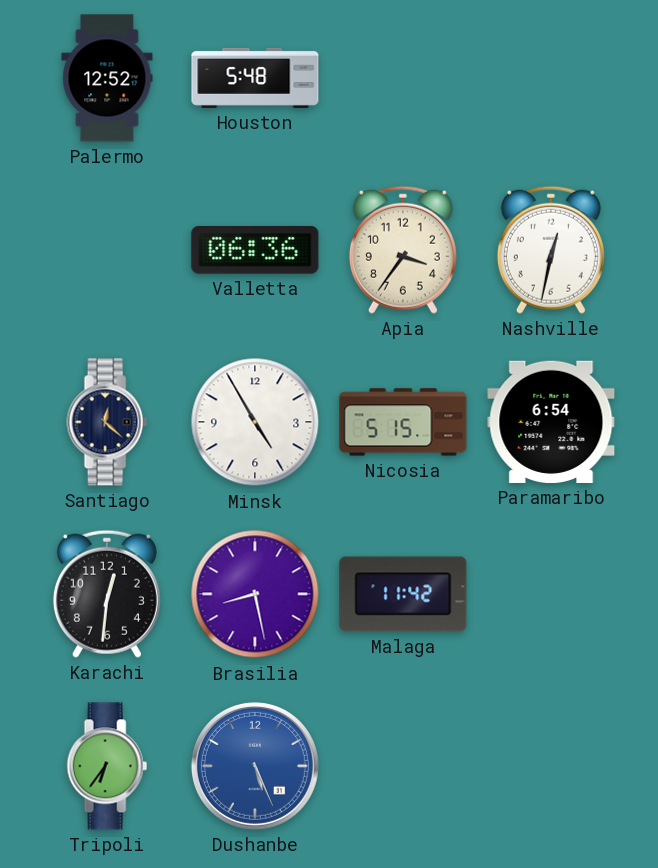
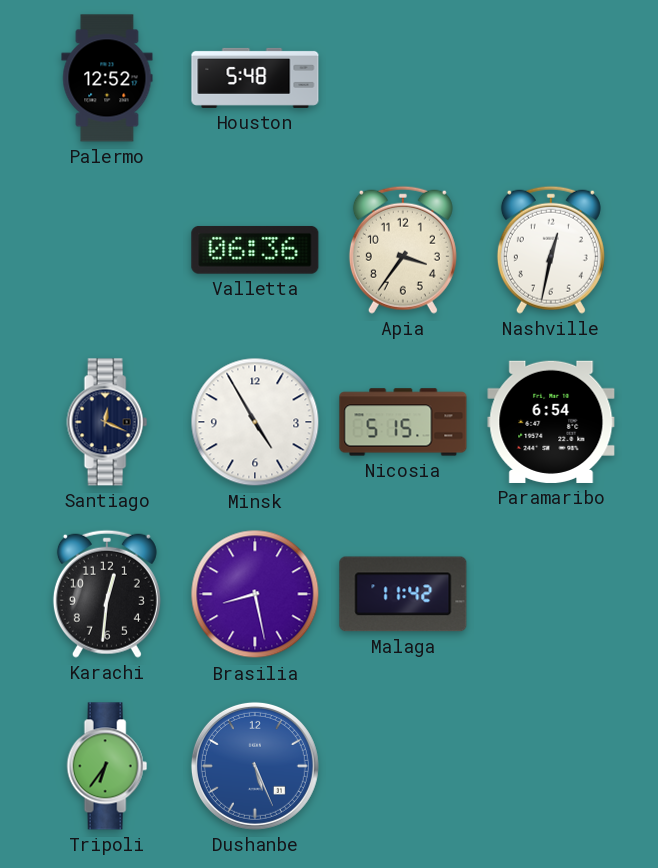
Santiago: 12:22 -> 12:19
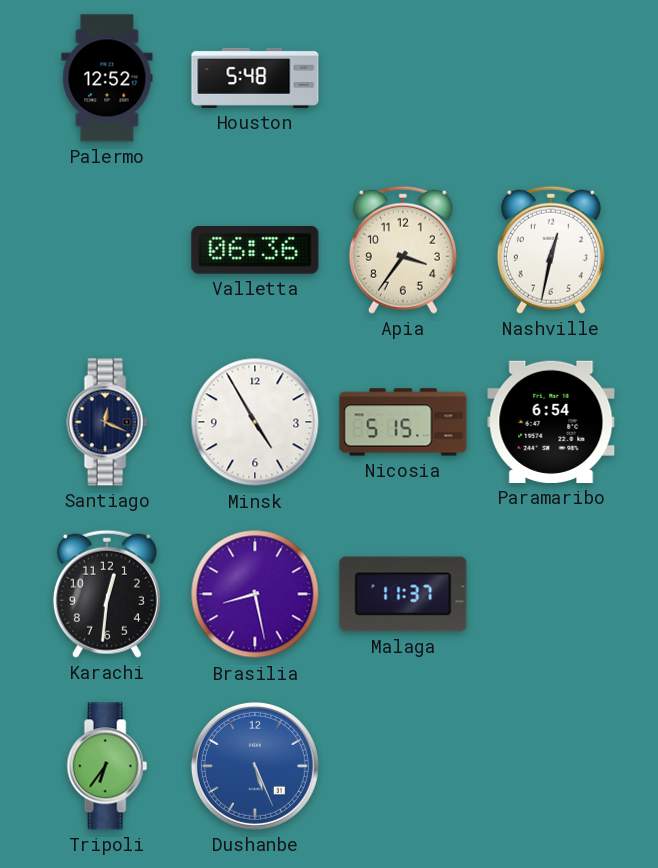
Malaga: 11:42 -> 11:37
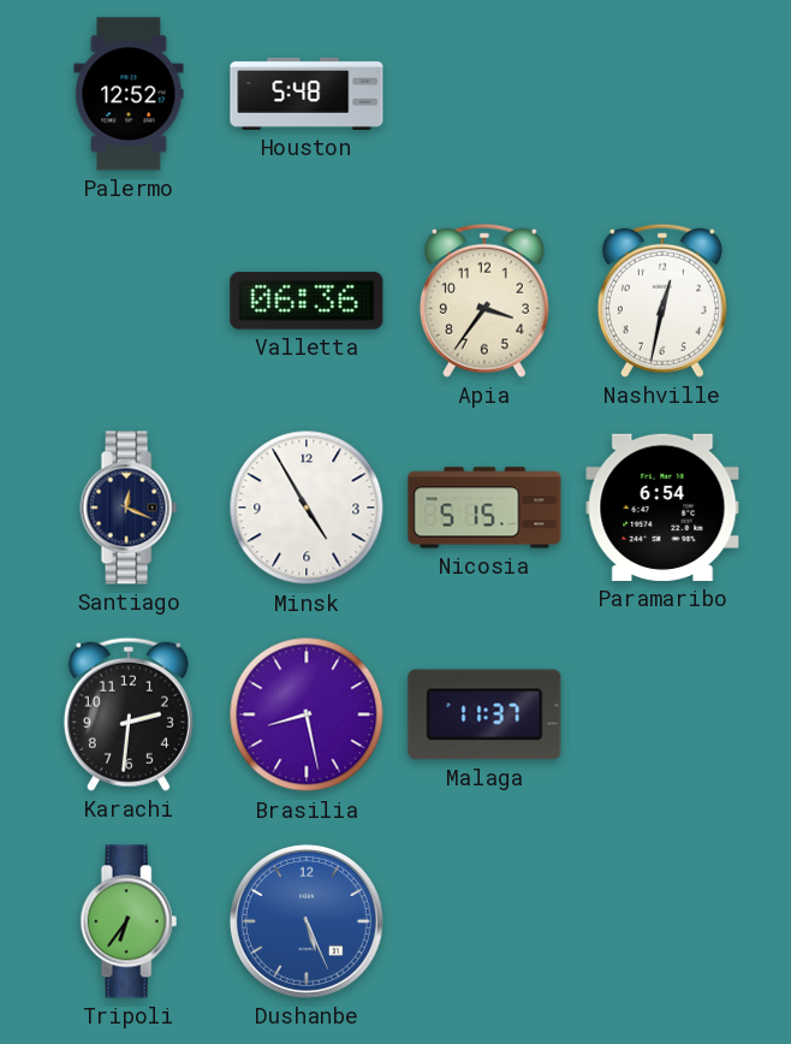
Karachi: 12:31 -> 2:31
